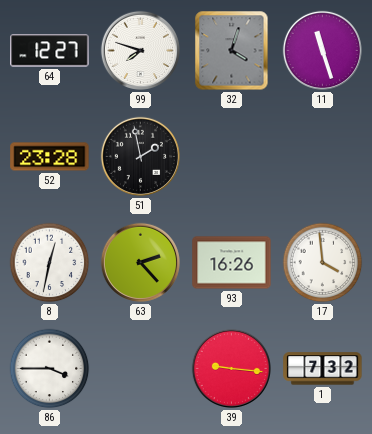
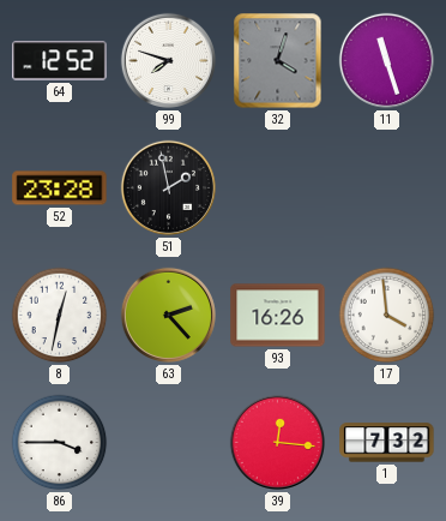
64: 12:27 -> 12:52
39: 9:16 -> 12:16
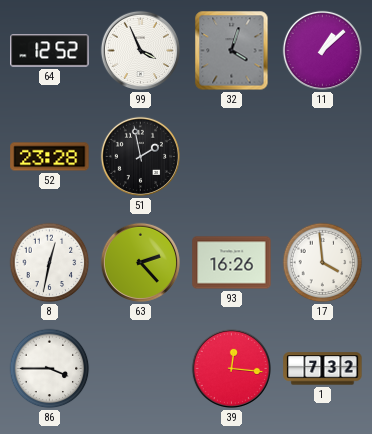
99: 7:48 -> 3:56
11: 11:27 -> 1:08
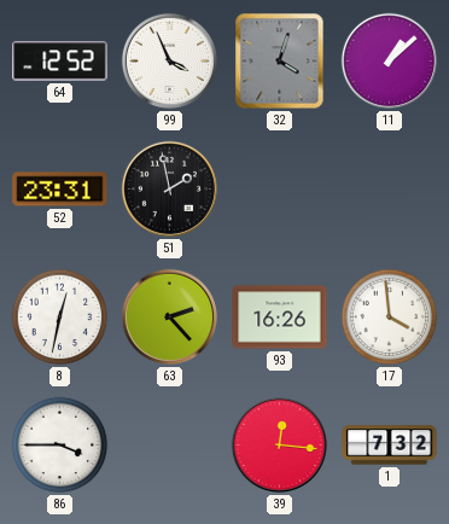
52: 23:28 -> 23:31
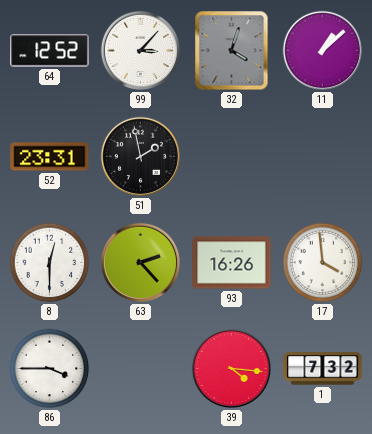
99: 3:56 -> 3:07
8: 12:32 -> 12:30
39: 12:16 -> 4:16
